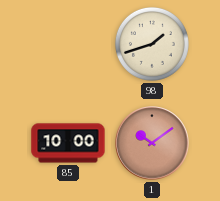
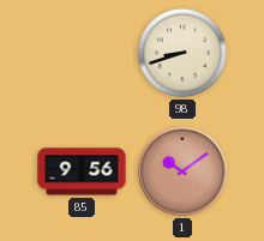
98: 1:42 -> 8:42
85: 10:00 -> 9:56
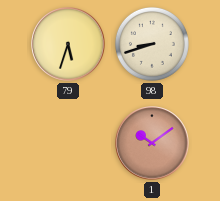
79: none -> 5:33
85: 9:56 -> none
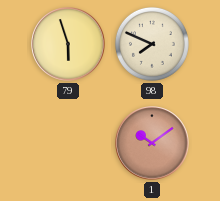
79: 5:33 -> 5:57
98: 8:42 -> 7:49
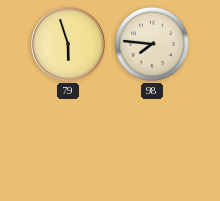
98: 7:49 -> 7:46
1: 10:09 -> none
